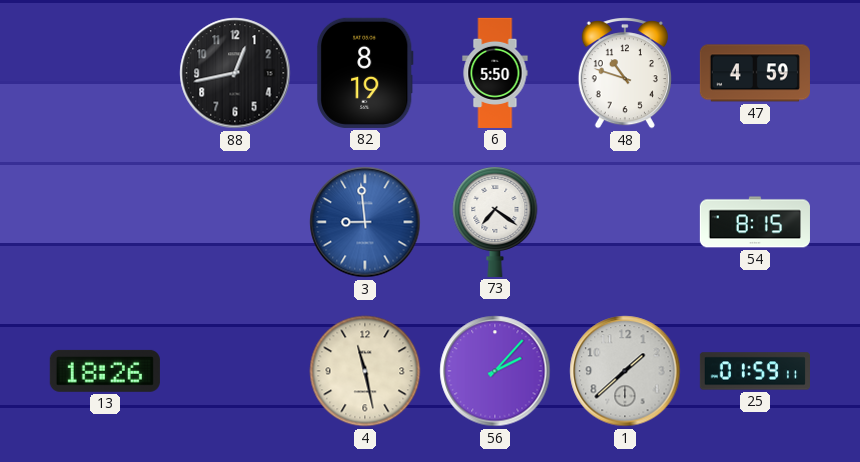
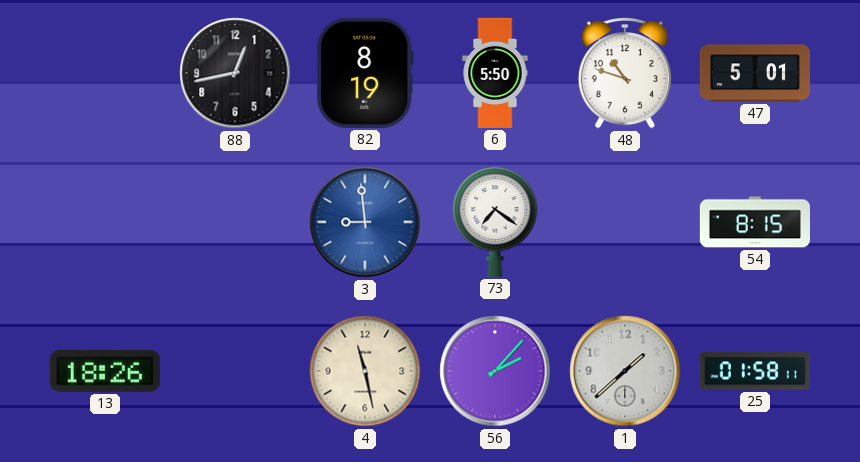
47: 4:59 -> 5:01
25: 01:59 -> 01:58
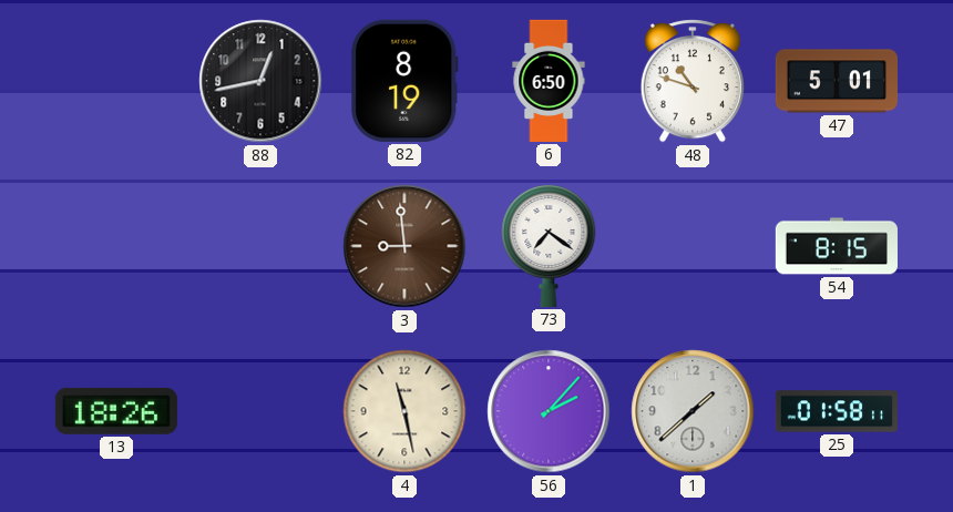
6: 5:50 -> 6:50
3 dial: blue -> brown
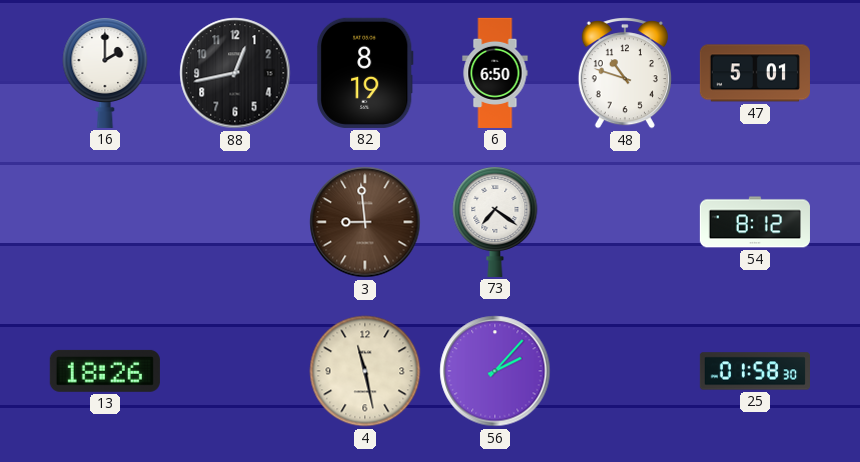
16: none -> 2:00
54: 8:15 -> 8:12
1: 1:38 -> none
25: 01:58:11 -> 01:58:30
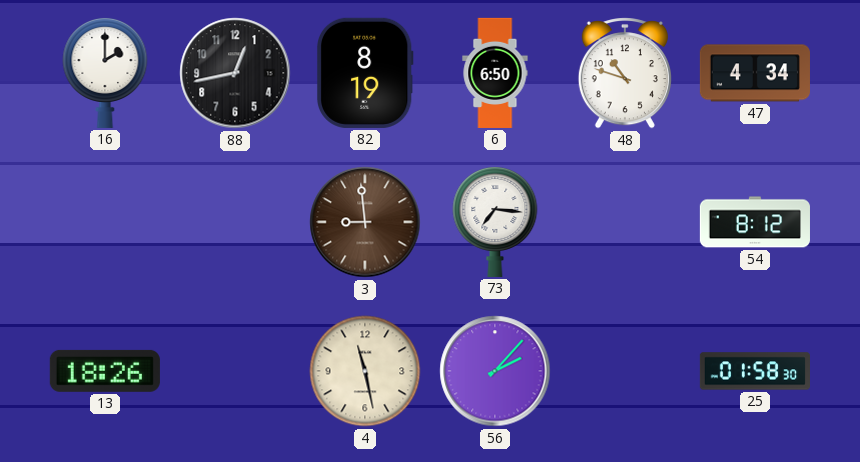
47: 5:01 -> 4:34
73: 7:21 -> 7:16
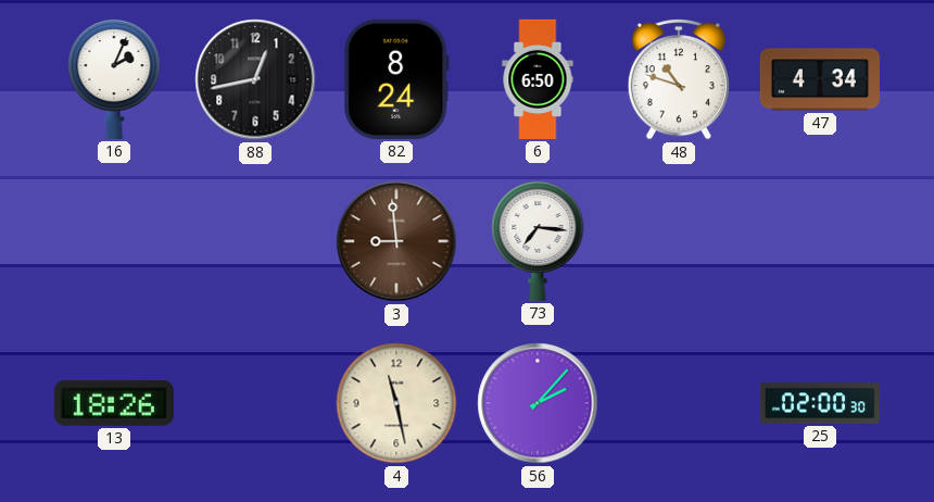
16: 2:00 -> 2:04
82: 8:19 -> 8:24
54: 8:12 -> none
25: 01:58 -> 02:00
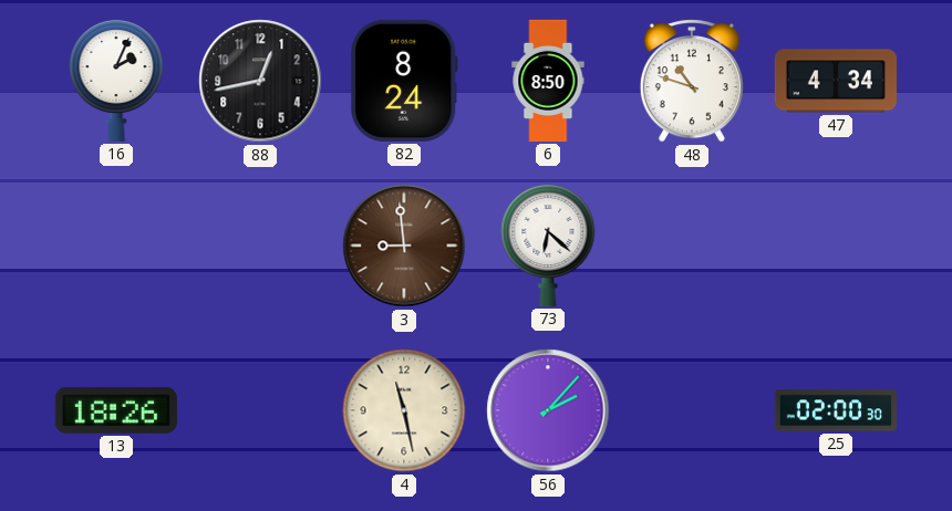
6: 6:50 -> 8:50
73: 7:16 -> 6:22
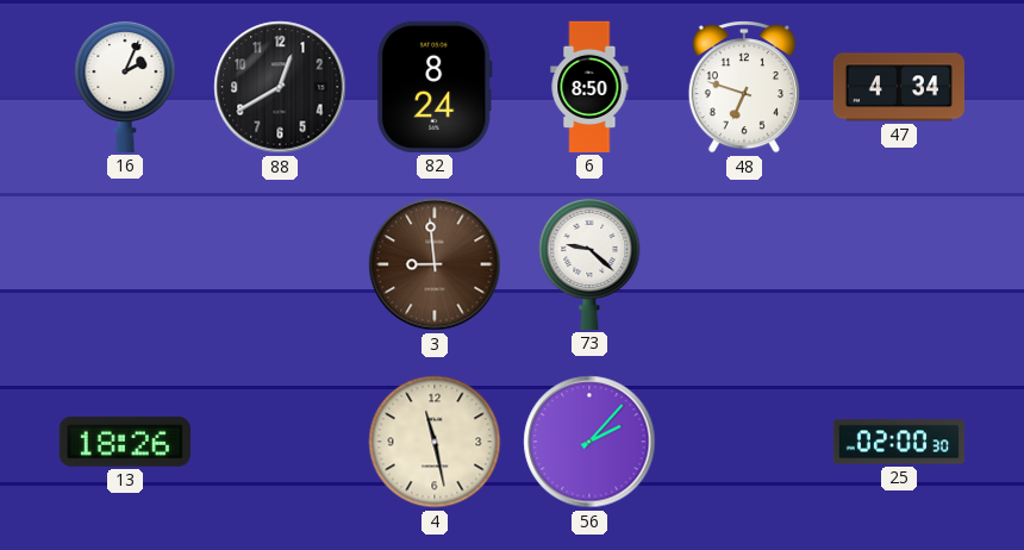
88: 12:43 -> 12:40
48: 10:48 -> 6:48
73: 6:22 -> 9:22
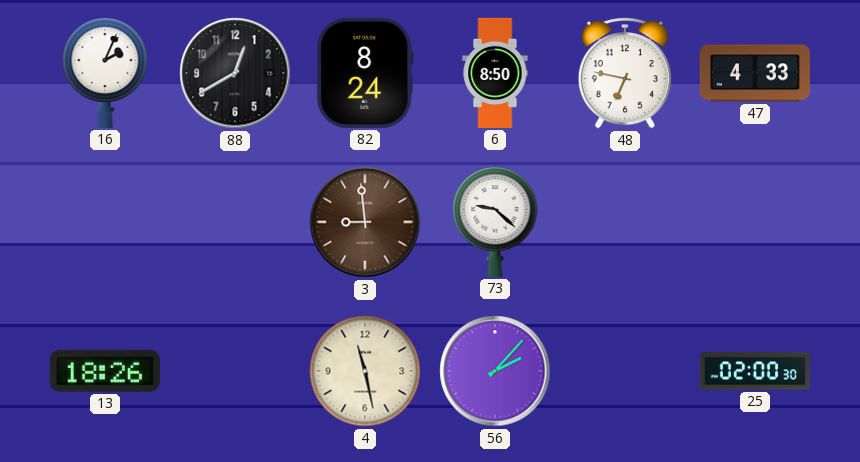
48: 6:48 -> 6:47
47: 4:34 -> 4:33
